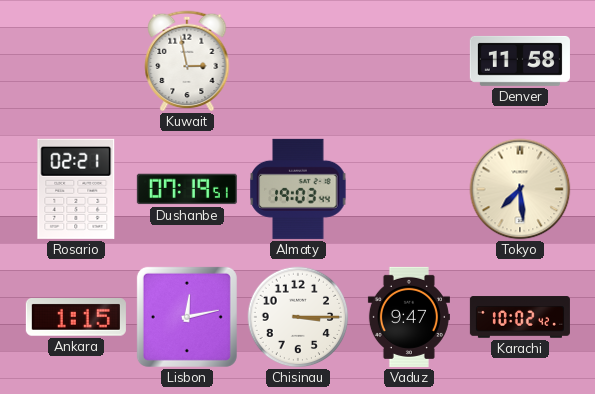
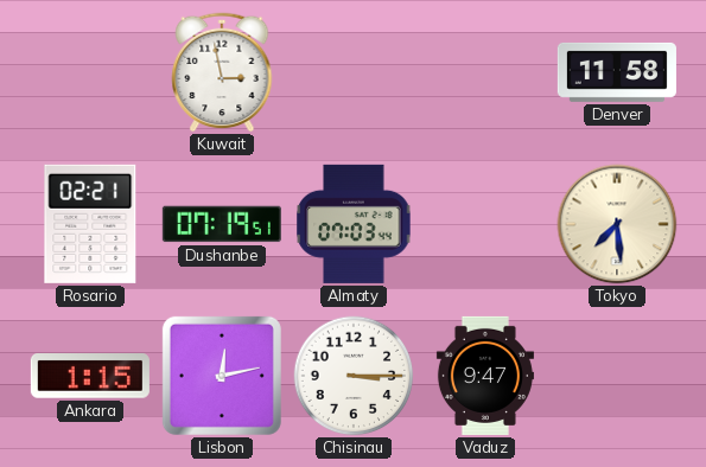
Almaty: 19:03 -> 07:03
Karachi: 10:02 -> none
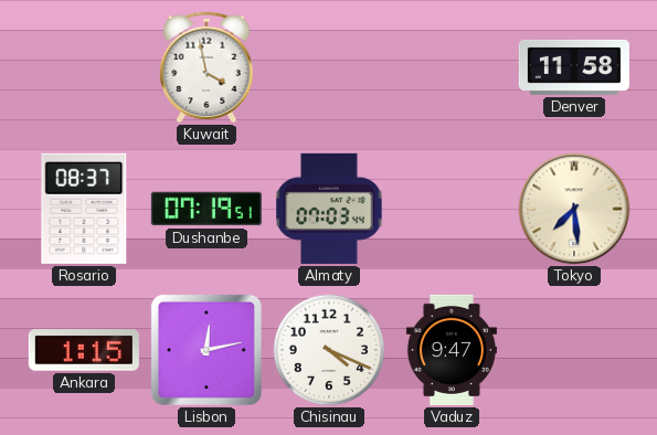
Kuwait: 2:58 -> 3:58
Rosario: 02:21 -> 08:37
Chisinau: 3:15 -> 4:19
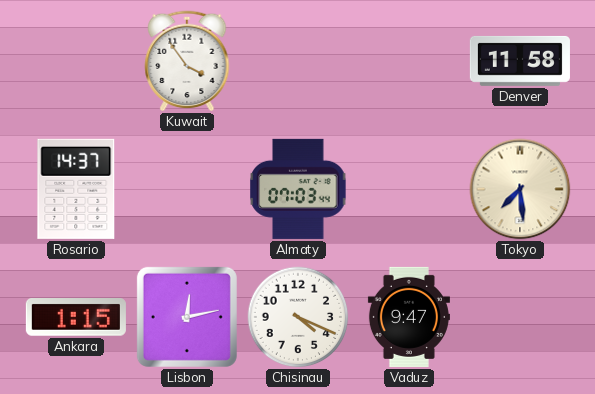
Kuwait: 3:58 -> 3:54
Rosario: 08:37 -> 14:37
Dushanbe: 07:19 -> none
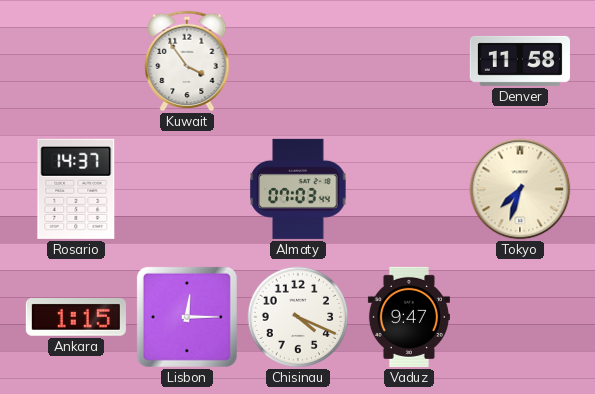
Tokyo: 7:29 -> 7:33
Lisbon: 12:13 -> 12:15
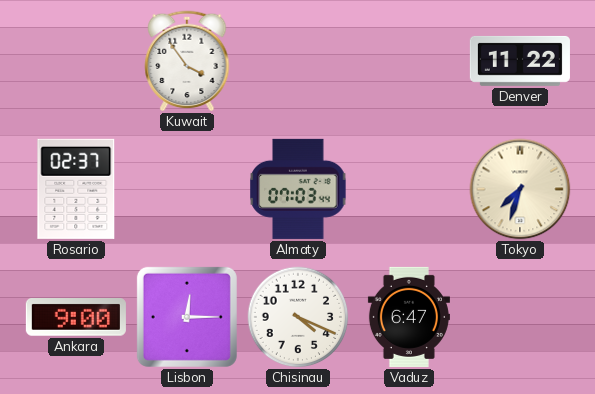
Denver: 11:58 -> 11:22
Rosario: 14:37 -> 02:37
Ankara: 1:15 -> 9:00
Vaduz: 9:47 -> 6:47
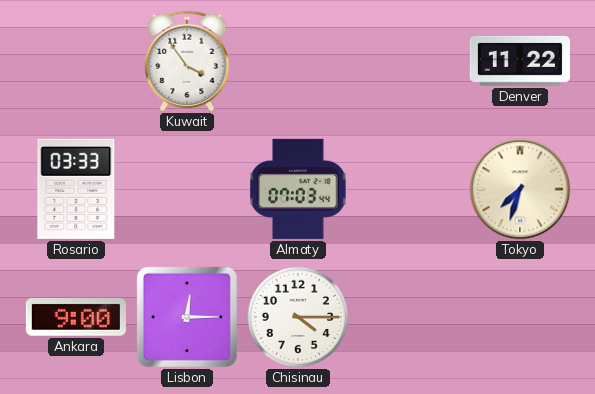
Rosario: 02:37 -> 03:33
Chisinau: 4:19 -> 4:15
Vaduz: 6:47 -> none
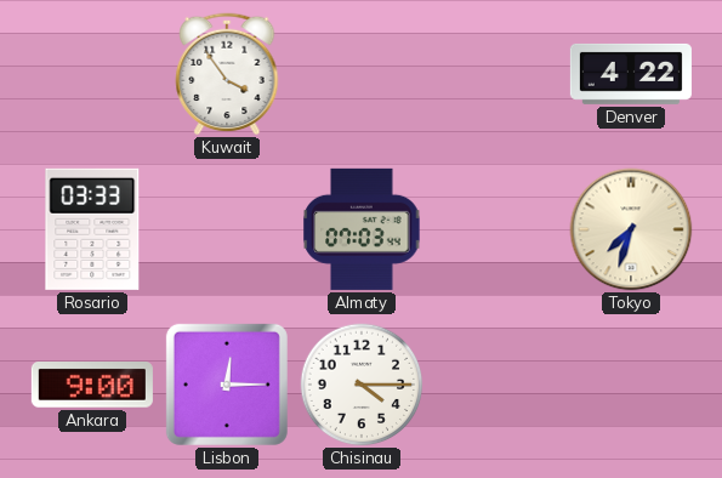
Denver: 11:22 -> 4:22
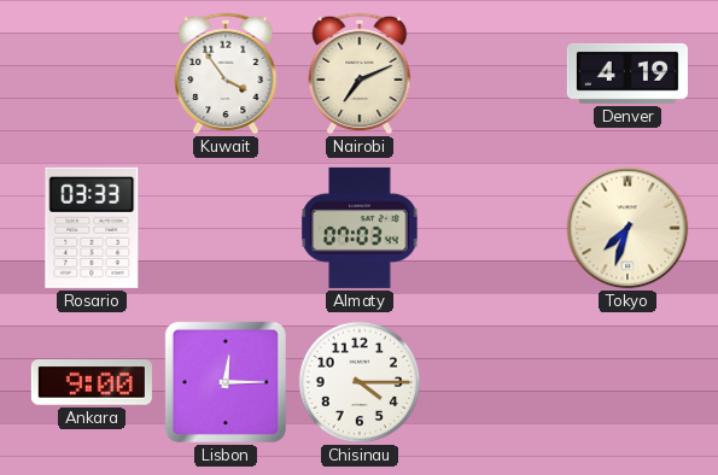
Nairobi: none -> 7:11
Denver: 4:22 -> 4:19
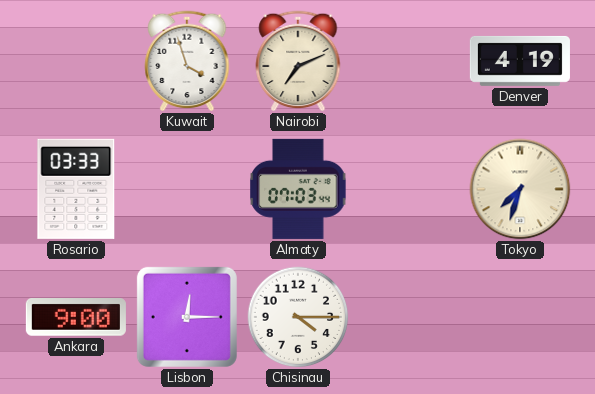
Kuwait: 3:54 -> 3:57
